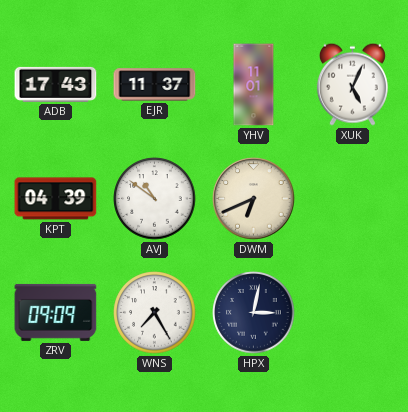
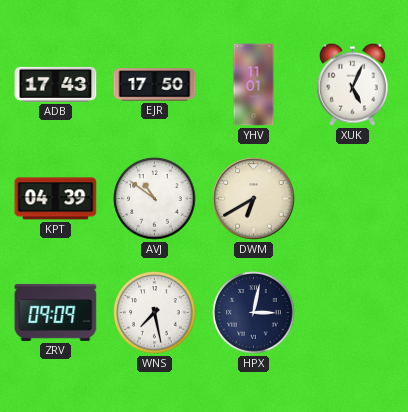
EJR: 11:37 -> 17:50
DWM: 6:41 -> 6:40
WNS: 7:25 -> 7:28
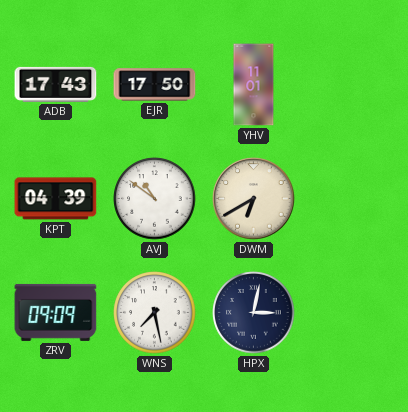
XUK: 5:04 -> none
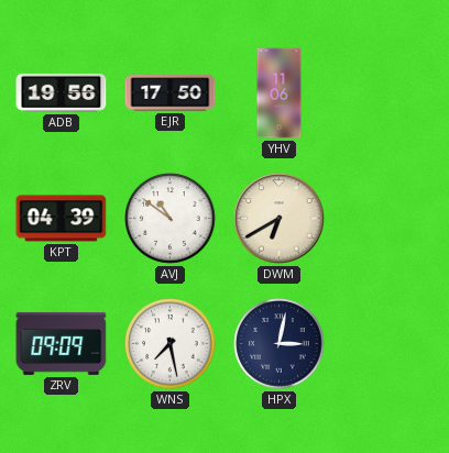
ADB: 17:43 -> 19:56
YHV: 11:01 -> 11:06
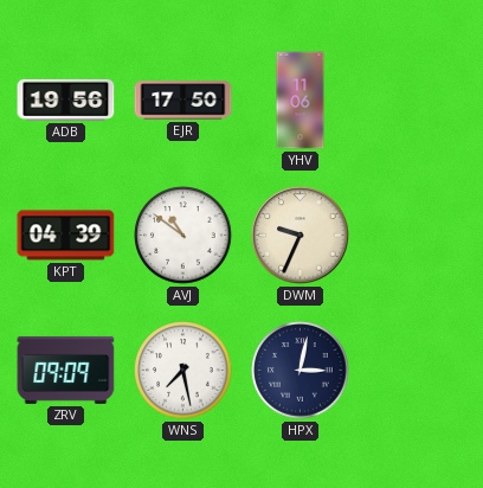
DWM: 6:40 -> 9:34
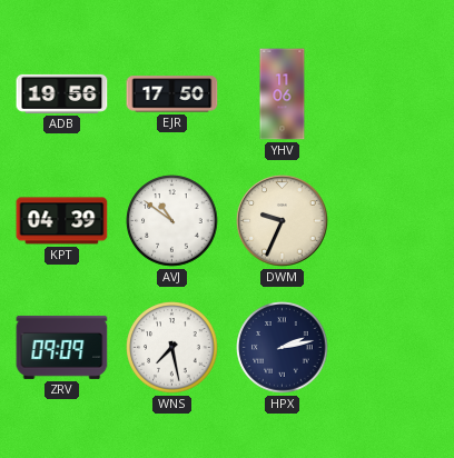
HPX: 3:02 -> 2:13
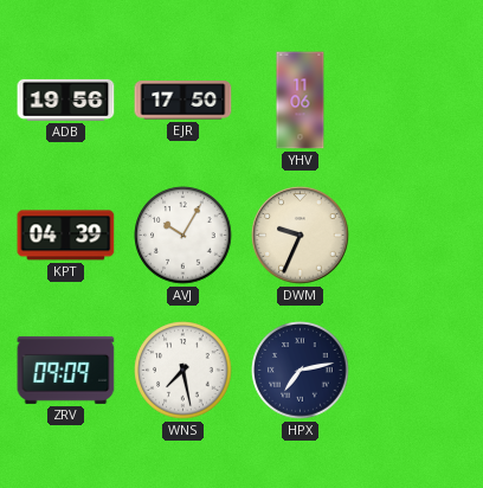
AVJ: 10:51 -> 10:05
HPX: 2:13 -> 7:13
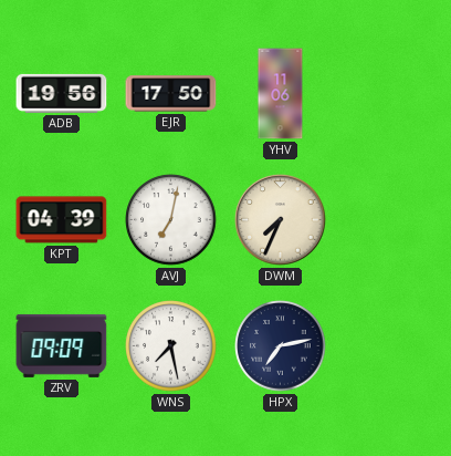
AVJ: 10:05 -> 7:02
DWM: 9:34 -> 7:34
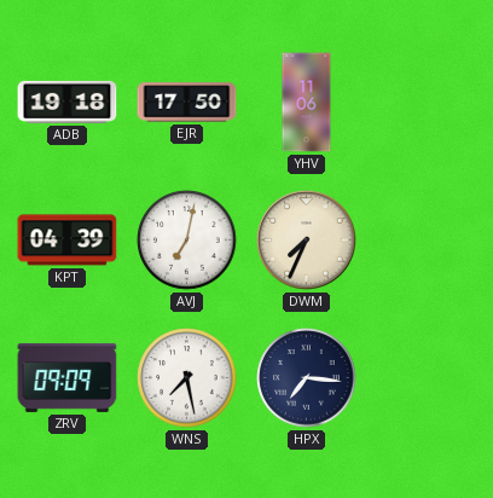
ADB: 19:56 -> 19:18
HPX: 7:13 -> 7:16
